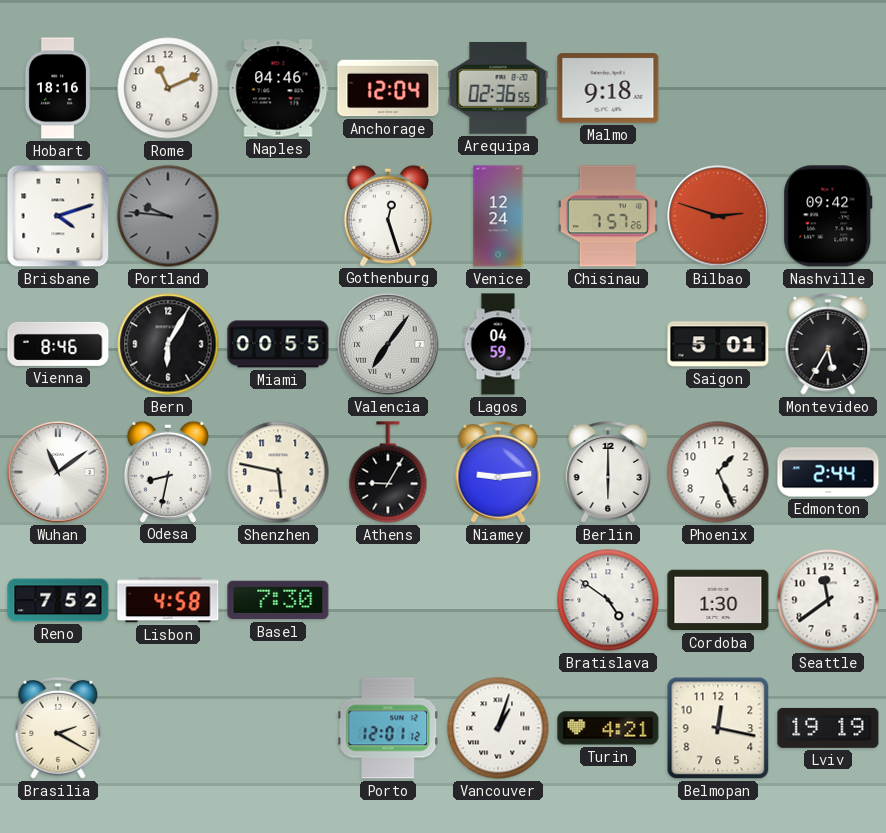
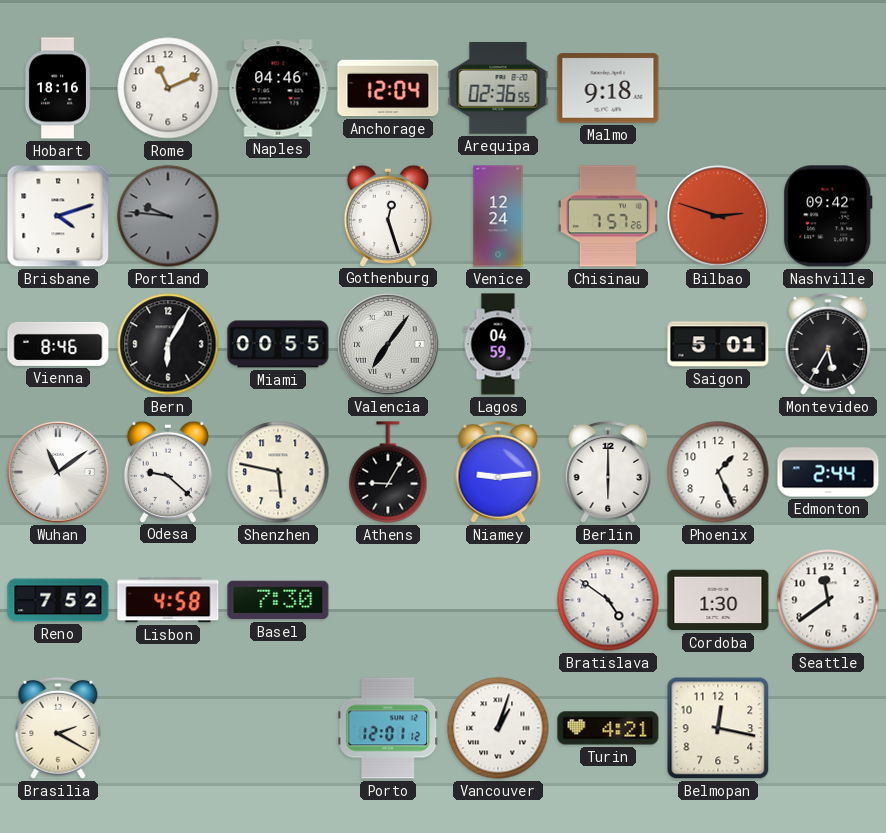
Odesa: 8:32 -> 9:22
Lviv: 19:19 -> none
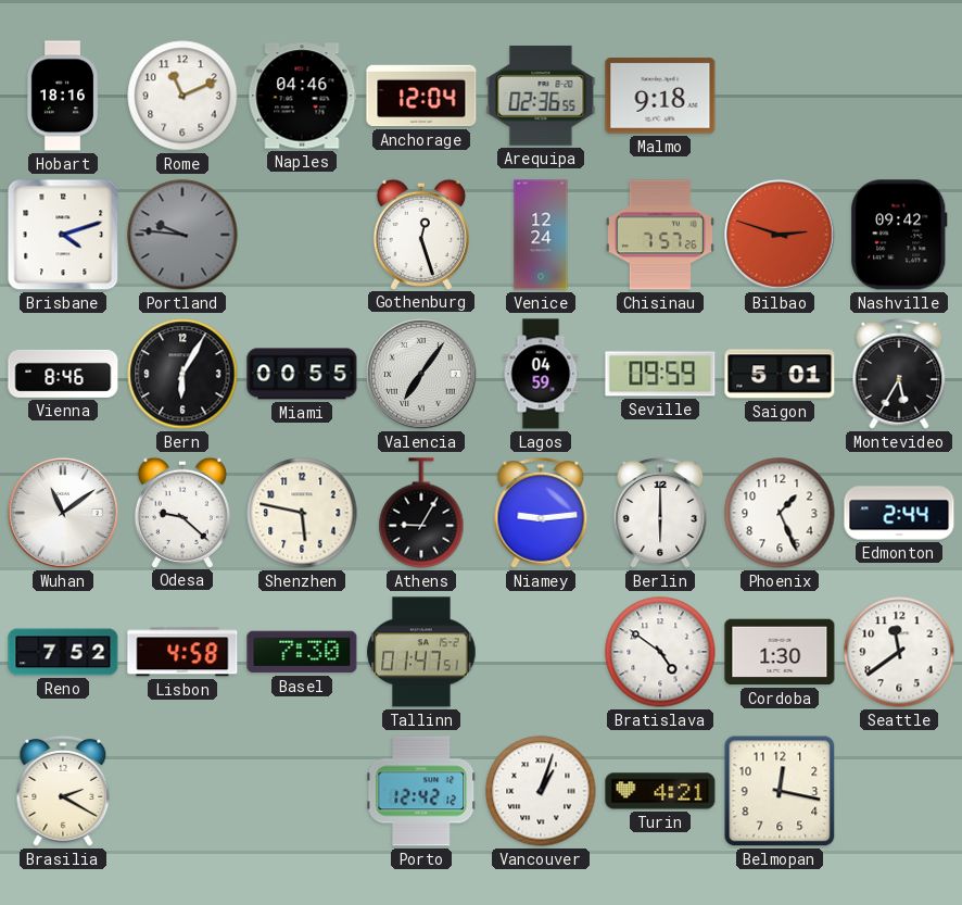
Seville: none -> 09:59
Tallinn: none -> 01:47
Porto: 12:01 -> 12:42
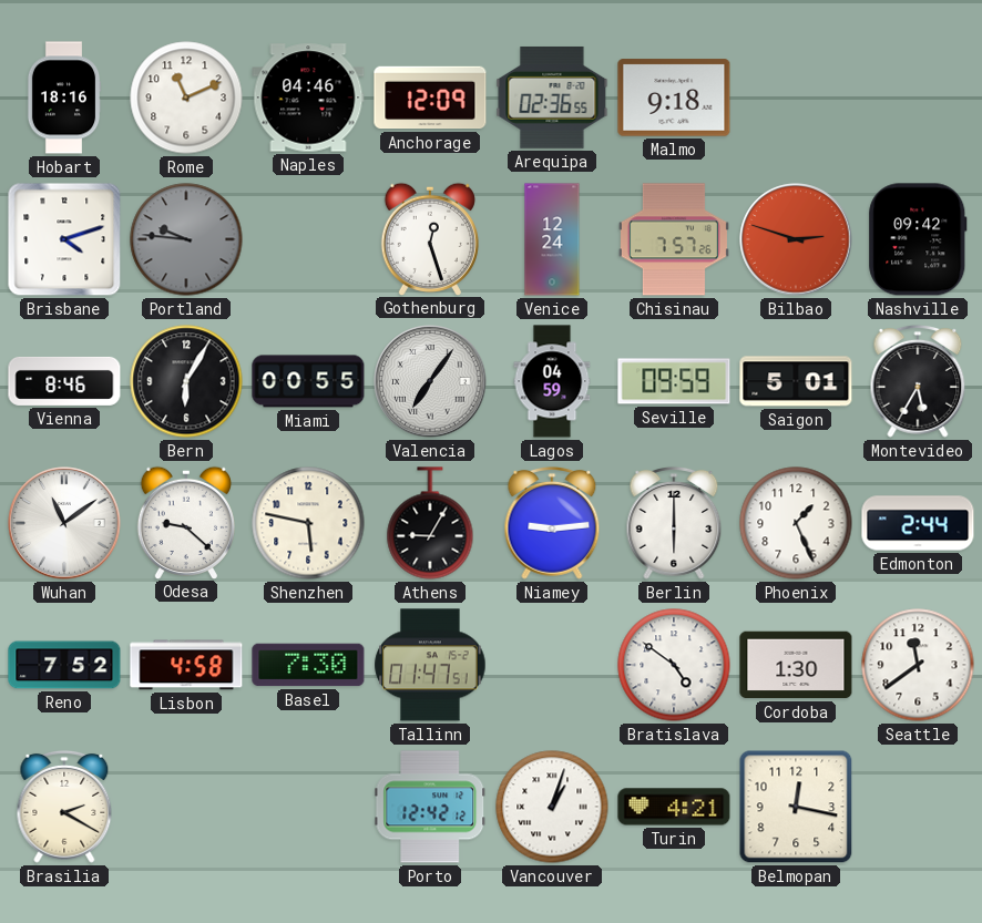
Anchorage: 12:04 -> 12:09
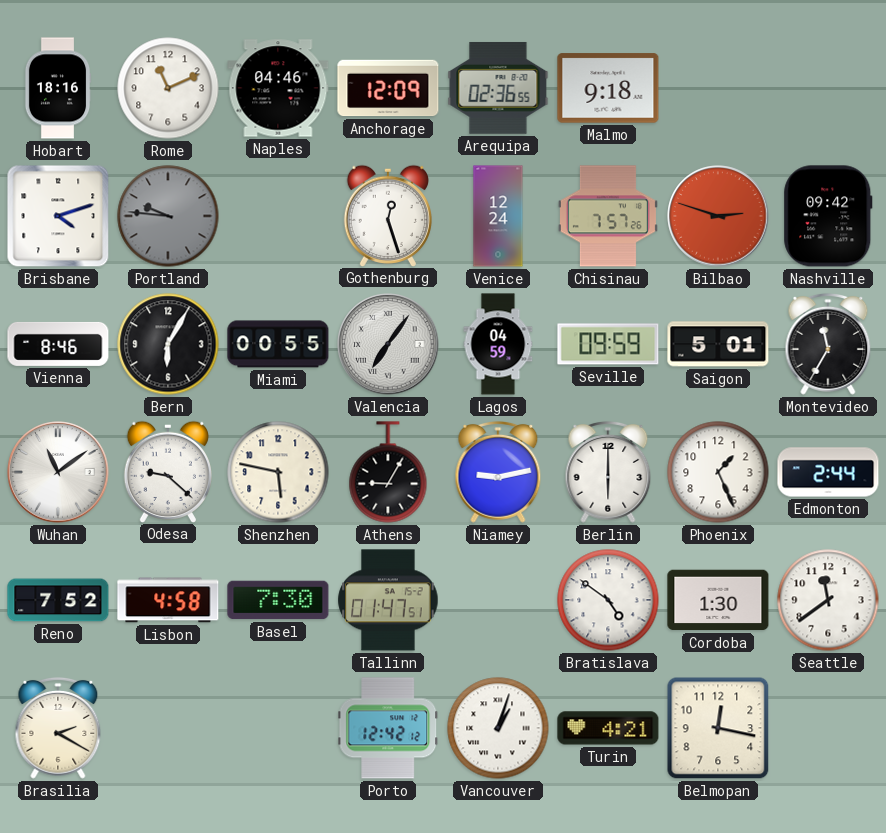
Montevideo: 5:35 -> 11:35
Niamey: 9:14 -> 9:13
